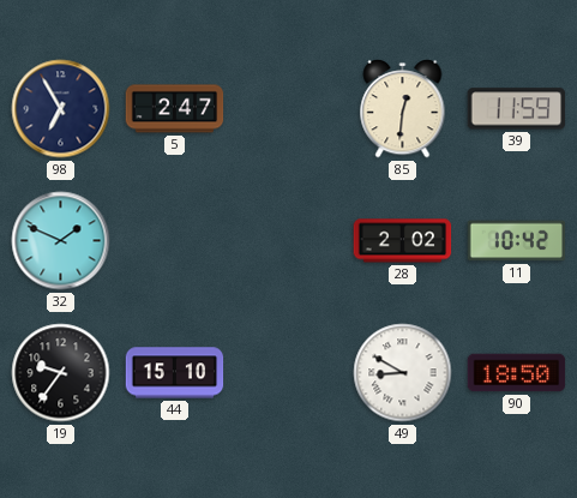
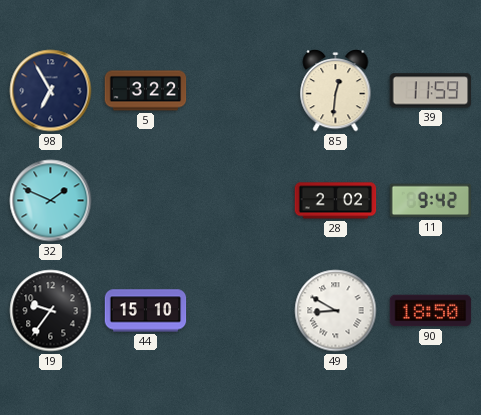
5: 2:47 -> 3:22
11: 10:42 -> 9:42
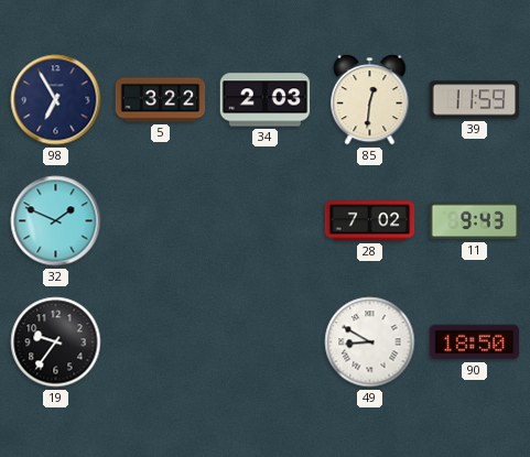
34: none -> 2:03
28: 2:02 -> 7:02
11: 9:42 -> 9:43
44: 15:10 -> none
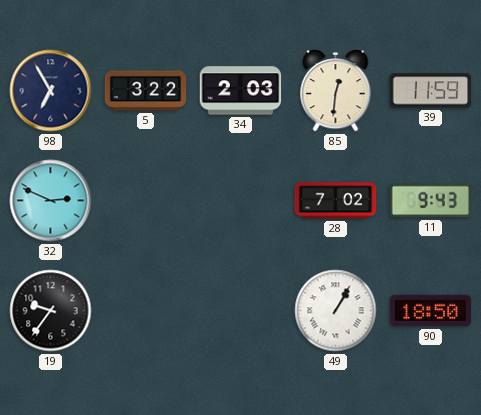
32: 1:49 -> 2:49
49: 8:50 -> 1:05
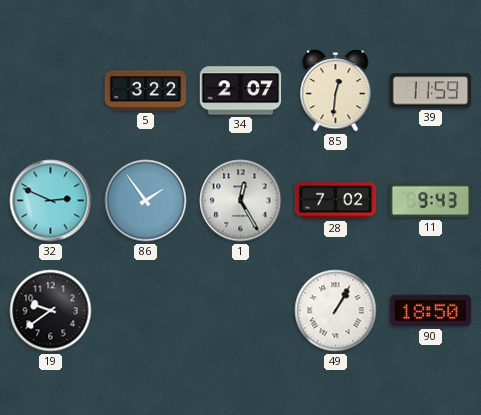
98: 6:55 -> none
34: 2:03 -> 2:07
86: none -> 1:54
1: none -> 12:25
19: 9:36 -> 9:39
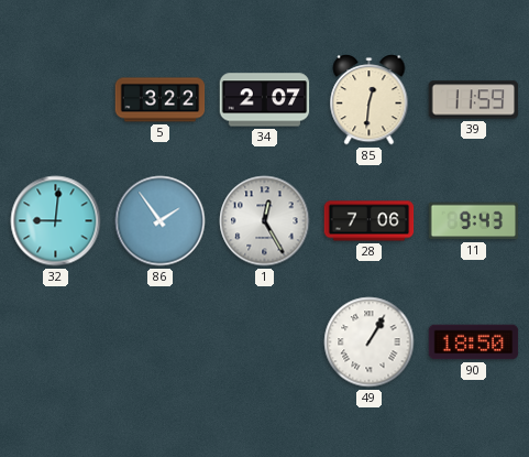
32: 2:49 -> 9:01
28: 7:02 -> 7:06
19: 9:39 -> none
